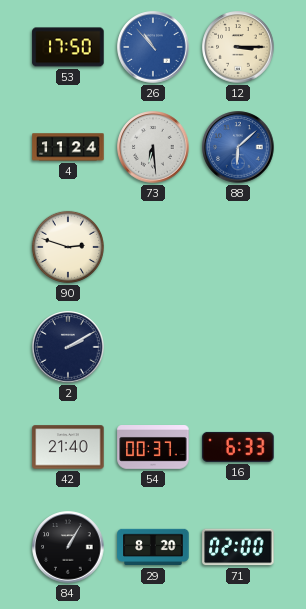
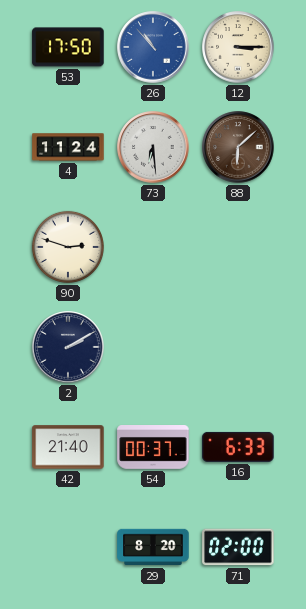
88 dial: blue -> brown
84: 1:05 -> none
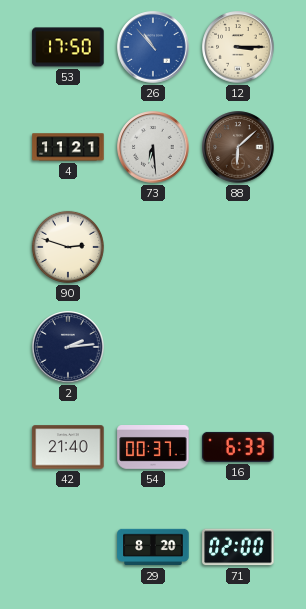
4: 11:24 -> 11:21
2: 2:10 -> 2:14
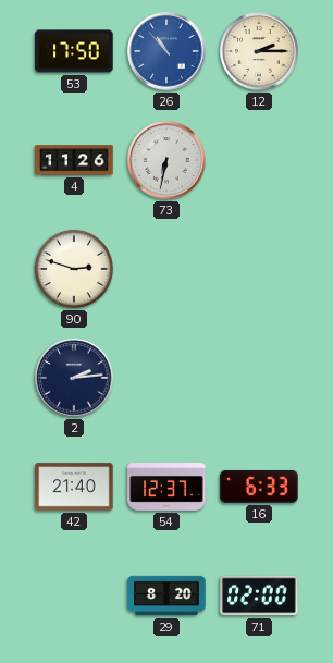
12: 3:15 -> 2:15
4: 11:21 -> 11:26
73: 6:29 -> 6:32
88: 6:08 -> none
54: 00:37 -> 12:37
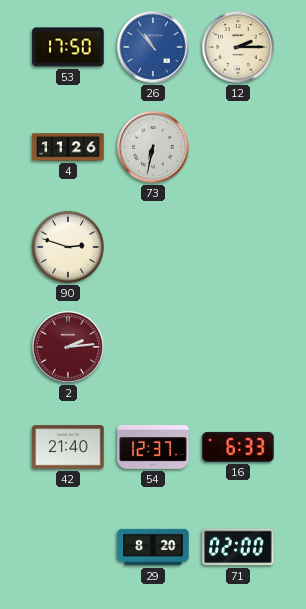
2 dial: navy -> burgundy
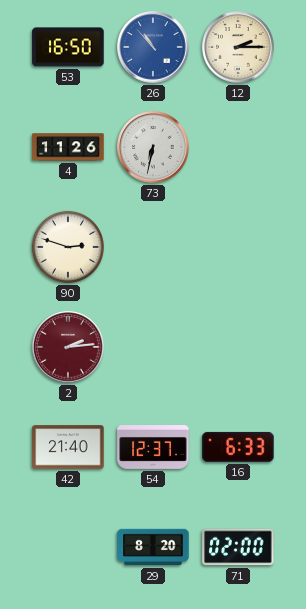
53: 17:50 -> 16:50
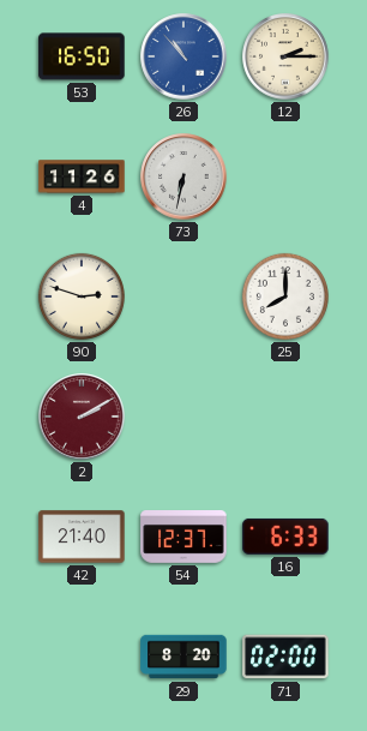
25: none -> 8:00
2: 2:14 -> 2:10
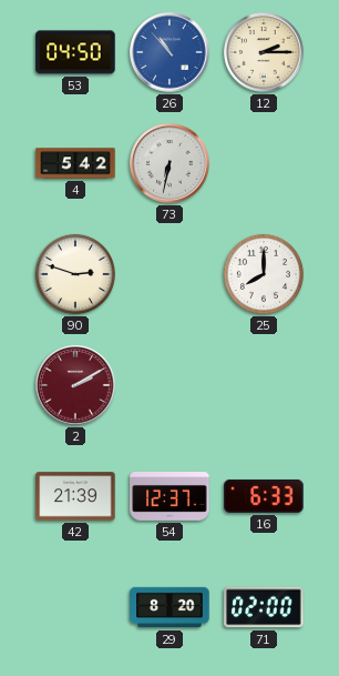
53: 16:50 -> 04:50
4: 11:26 -> 5:42
42: 21:40 -> 21:39
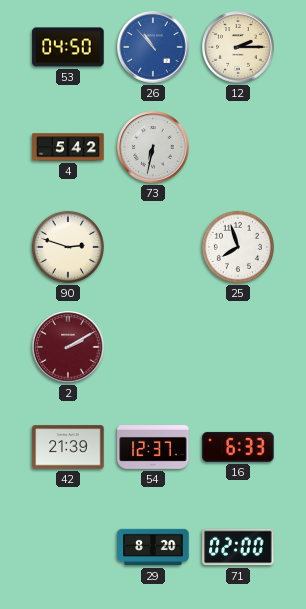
25: 8:00 -> 7:57
